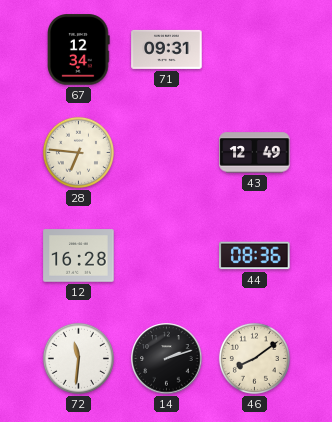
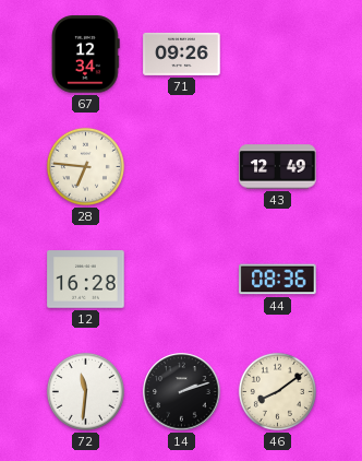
71: 09:31 -> 09:26
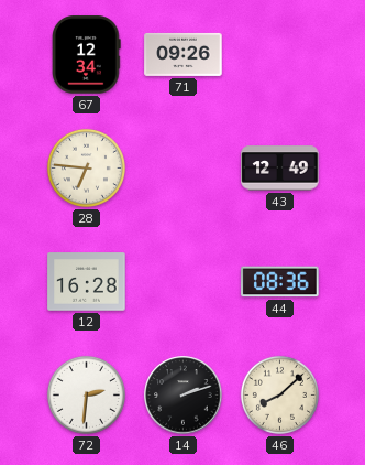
72: 11:31 -> 2:31
46: 8:09 -> 8:08
